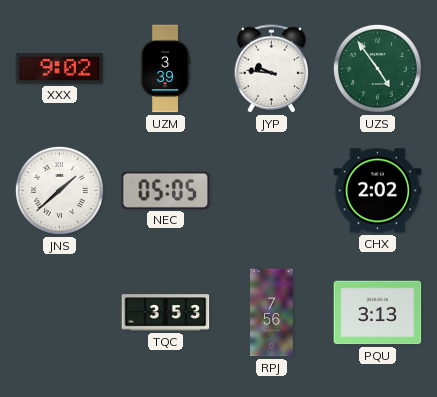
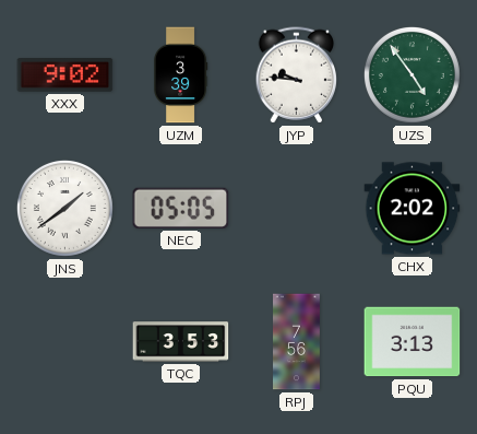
JNS: 1:38 -> 1:39
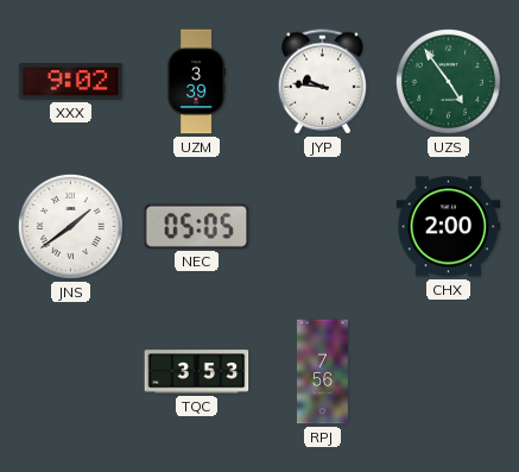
CHX: 2:02 -> 2:00
PQU: 3:13 -> none
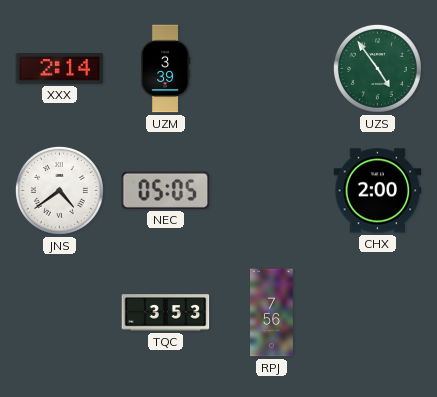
XXX: 9:02 -> 2:14
JYP: 9:46 -> none
JNS: 1:39 -> 4:39
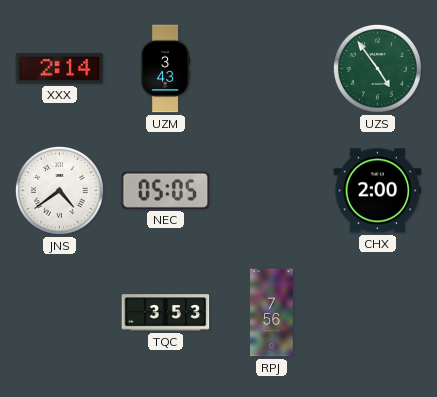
UZM: 3:39 -> 3:43
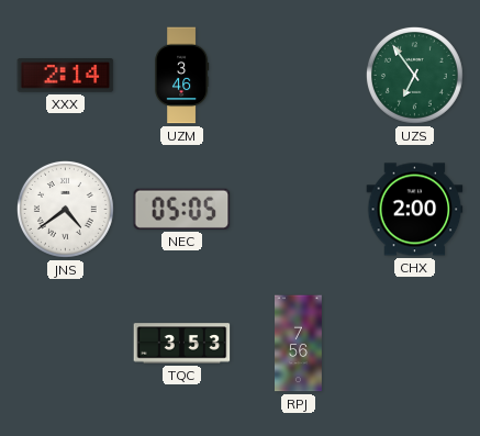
UZM: 3:43 -> 3:46
UZS: 4:54 -> 6:54
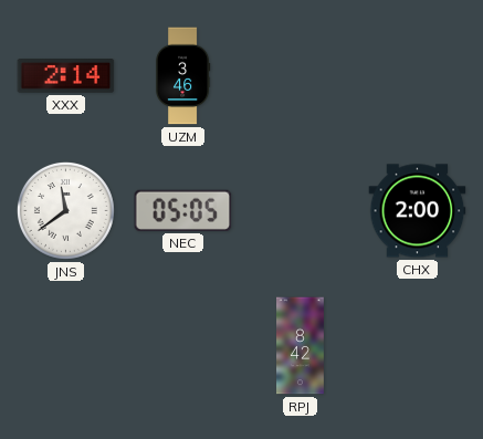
UZS: 6:54 -> none
JNS: 4:39 -> 11:39
TQC: 3:53 -> none
RPJ: 7:56 -> 8:42
